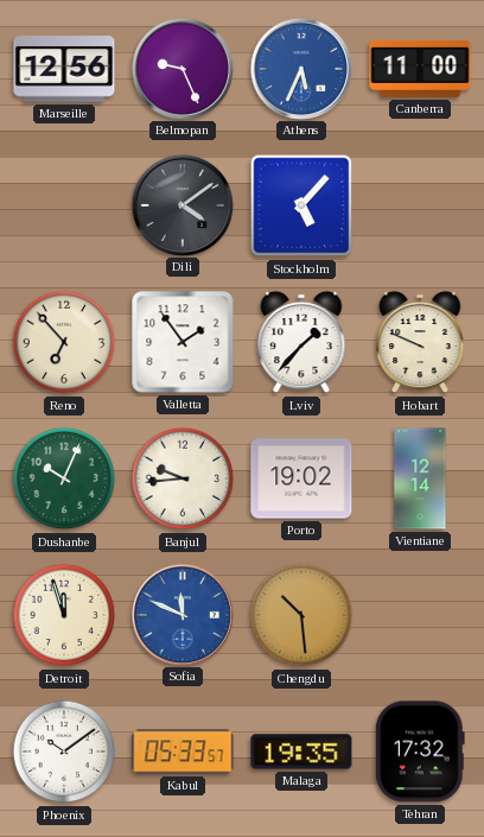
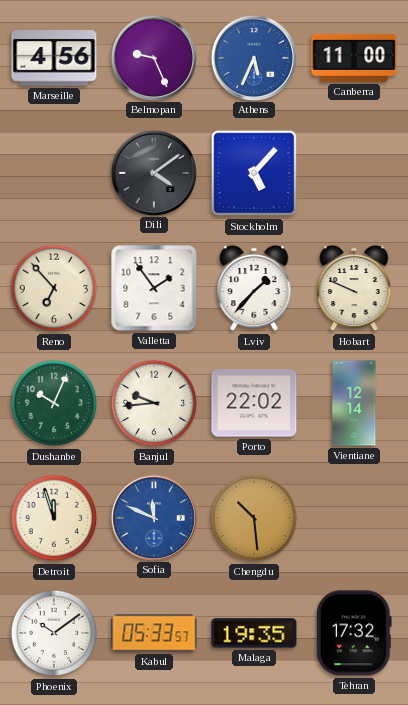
Marseille: 12:56 -> 4:56
Porto: 19:02 -> 22:02
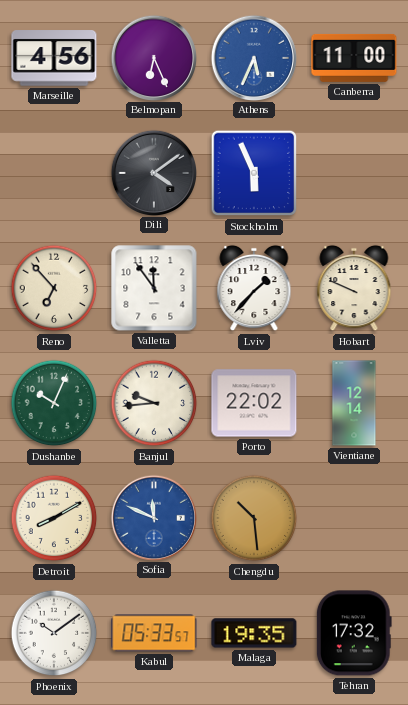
Belmopan: 9:26 -> 6:26
Stockholm: 5:07 -> 5:56
Valletta: 1:54 -> 11:54
Detroit: 11:57 -> 8:10
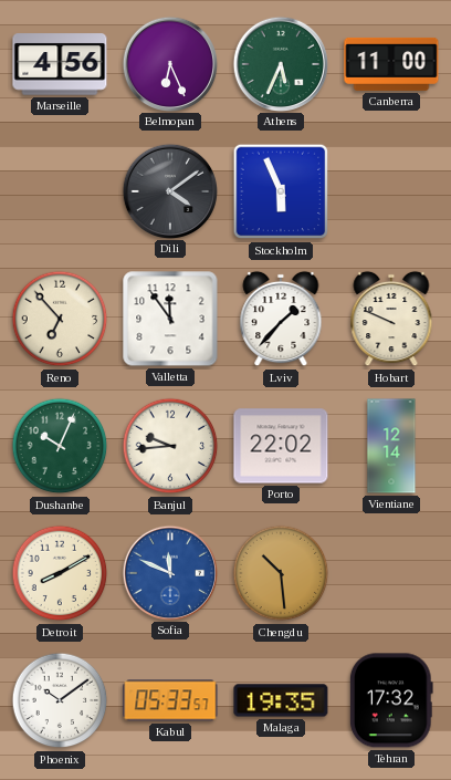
Athens dial: blue -> green
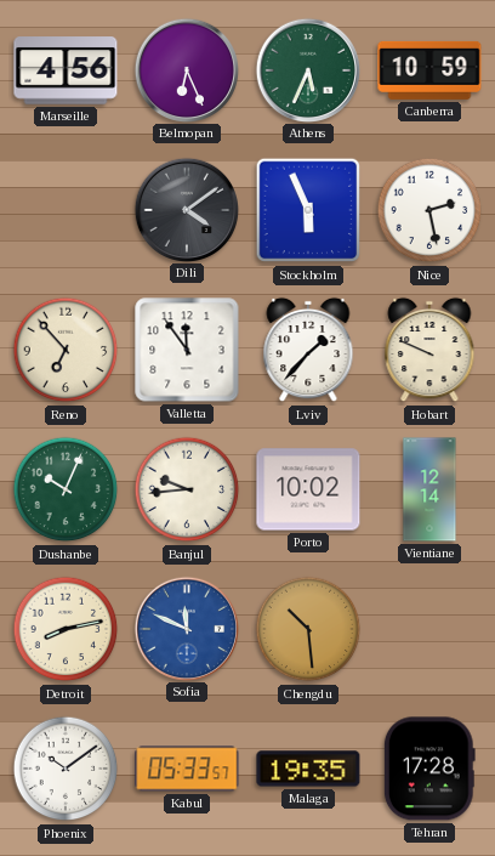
Canberra: 11:00 -> 10:59
Nice: none -> 2:28
Porto: 22:02 -> 10:02
Detroit: 8:10 -> 8:13
Tehran: 17:32 -> 17:28
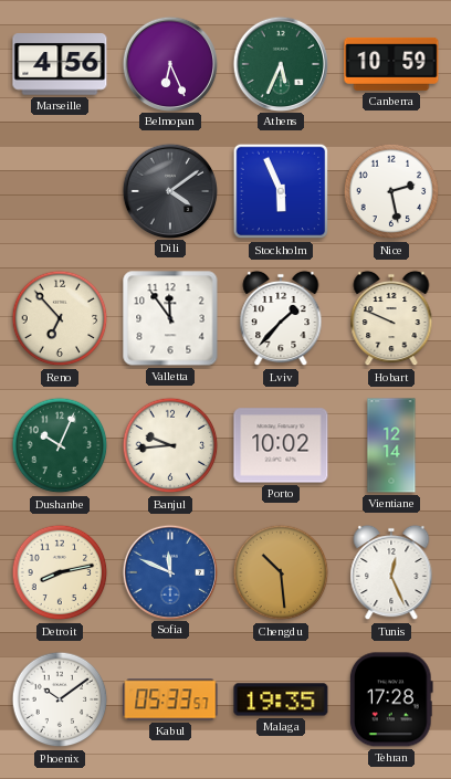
Tunis: none -> 12:26
